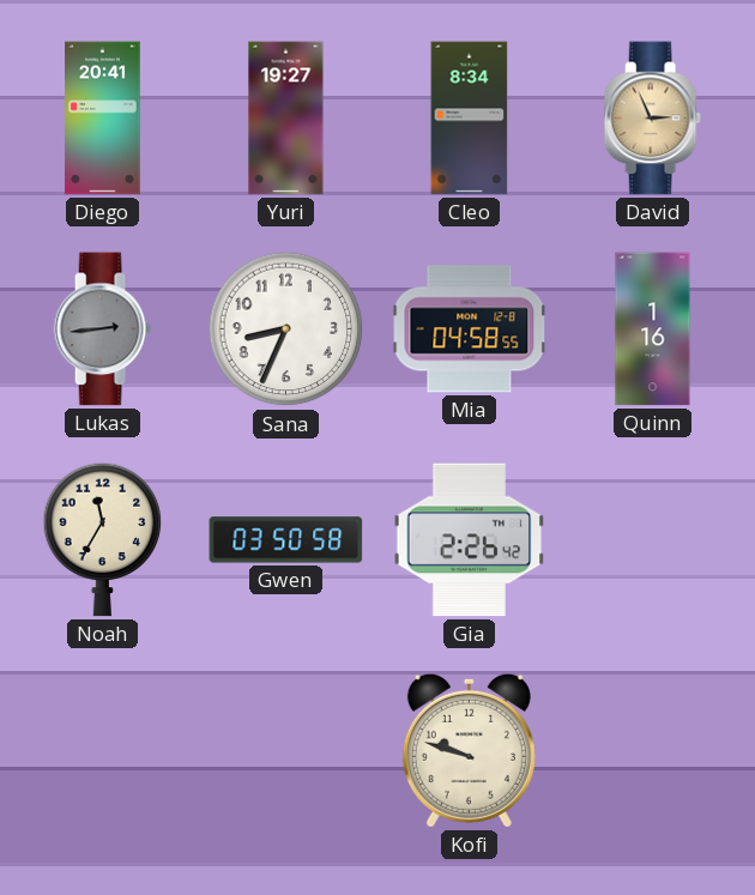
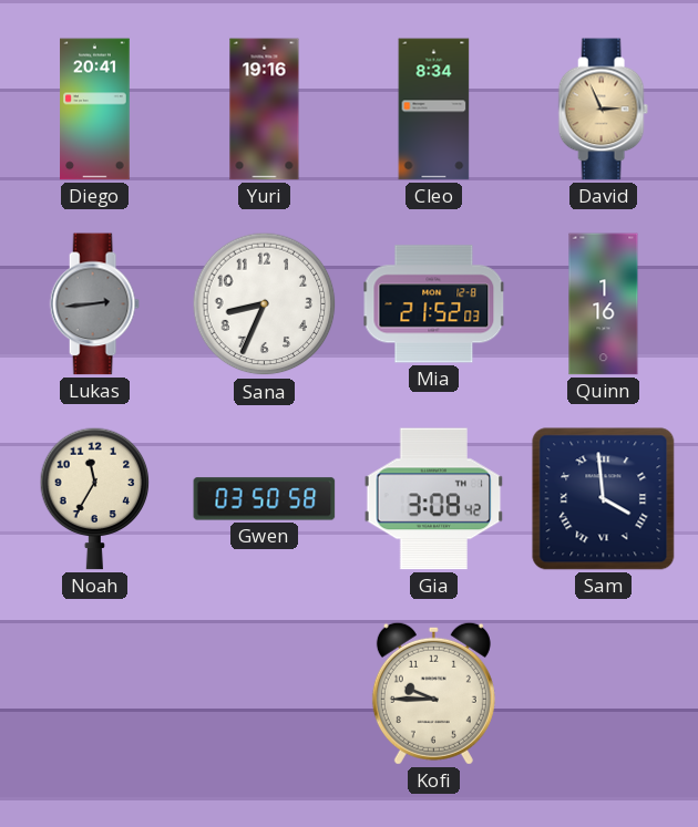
Yuri: 19:27 -> 19:16
Mia: 04:58 -> 21:52
Gia: 2:26 -> 3:08
Sam: none -> 3:59
Kofi: 9:48 -> 9:45
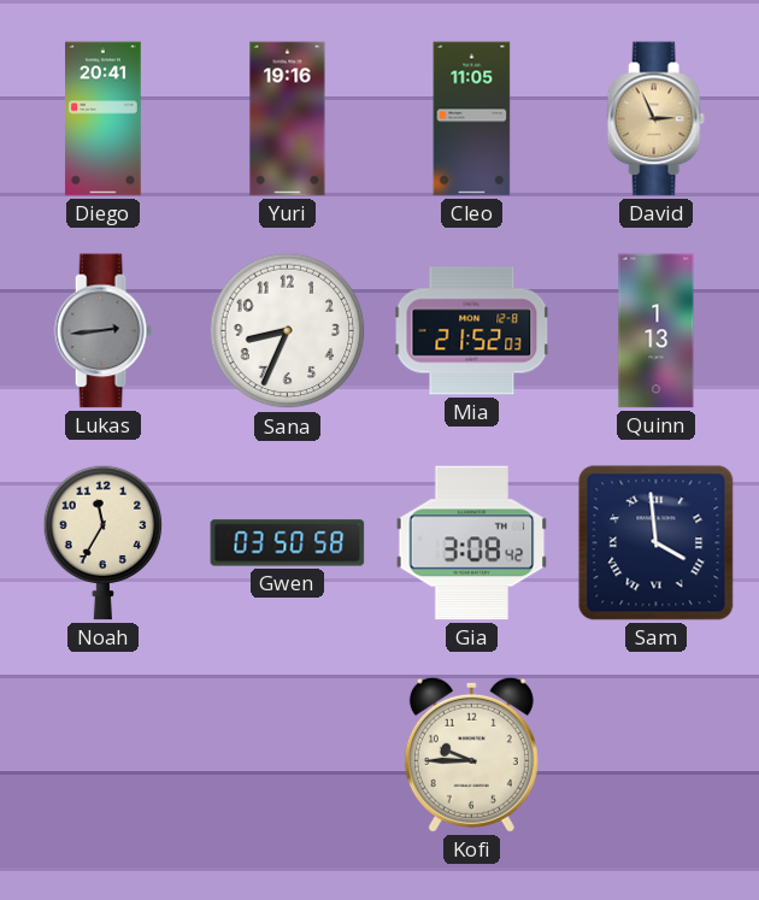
Cleo: 8:34 -> 11:05
Quinn: 1:16 -> 1:13
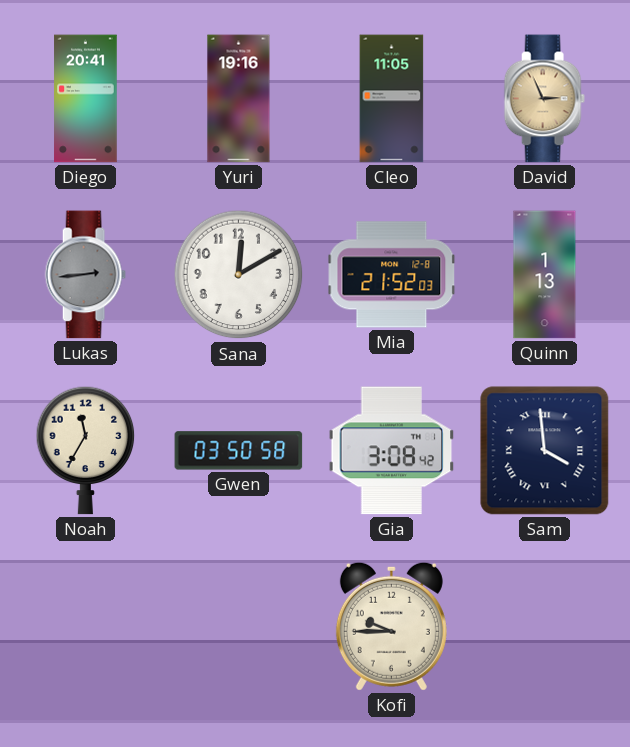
Sana: 8:34 -> 12:10
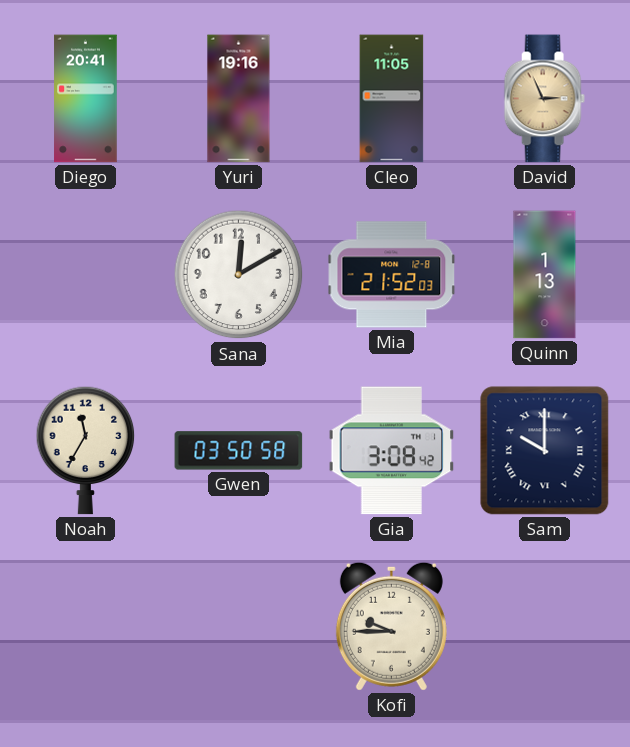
Lukas: 2:44 -> none
Sam: 3:59 -> 10:00
